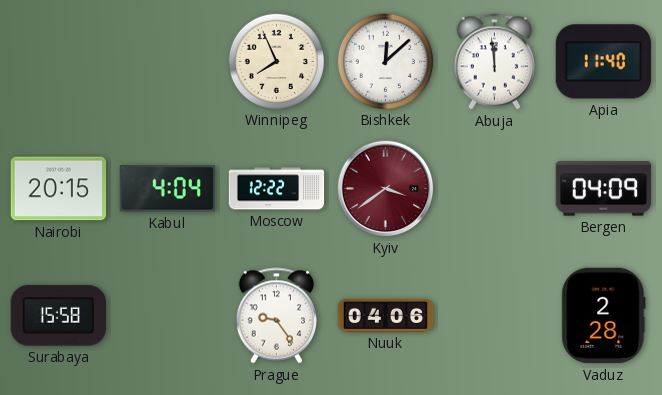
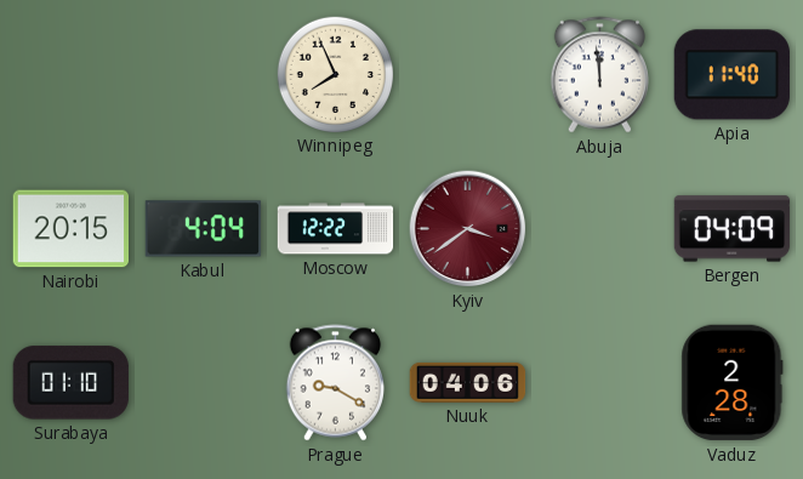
Bishkek: 12:08 -> none
Surabaya: 15:58 -> 01:10
Prague: 9:24 -> 9:20
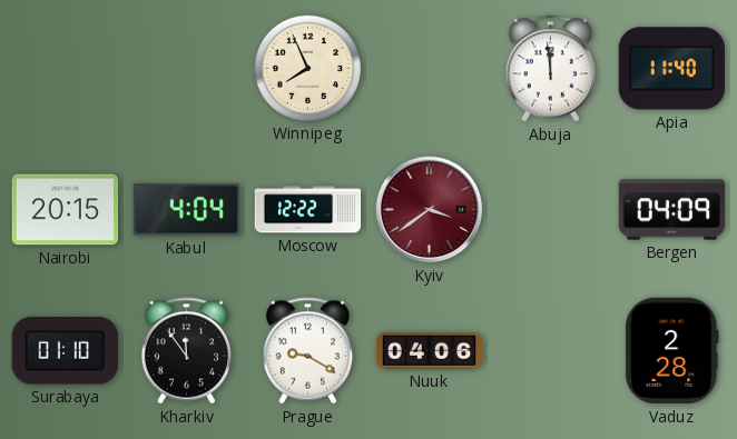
Kharkiv: none -> 11:54
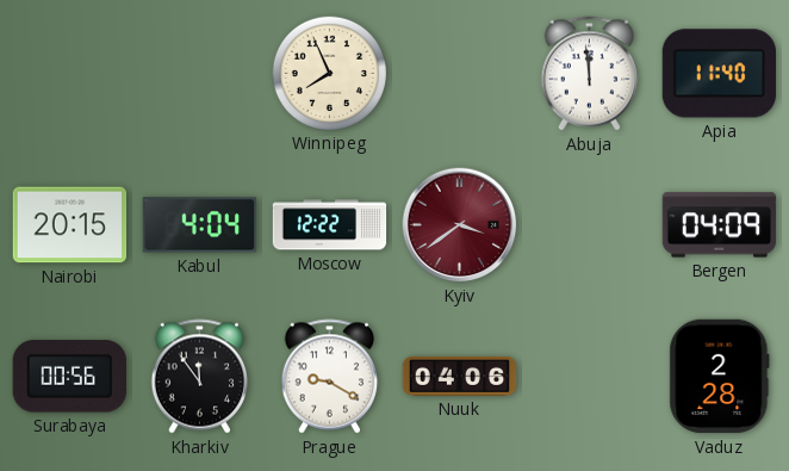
Surabaya: 01:10 -> 00:56
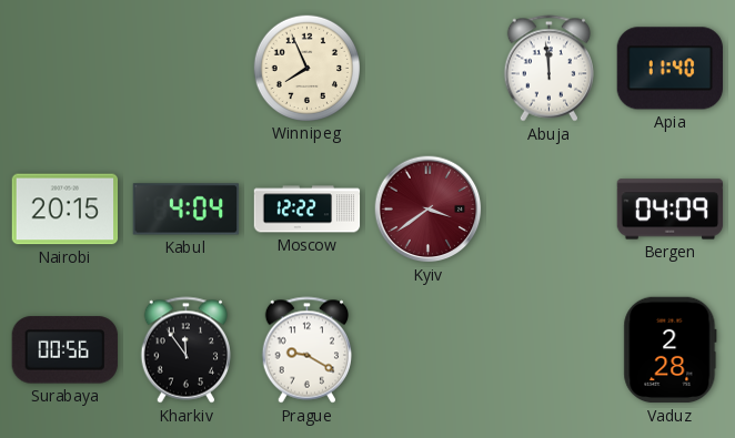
Nuuk: 04:06 -> none
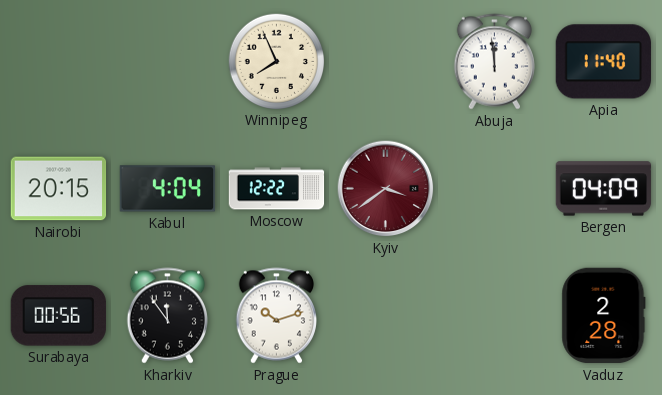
Prague: 9:20 -> 10:12
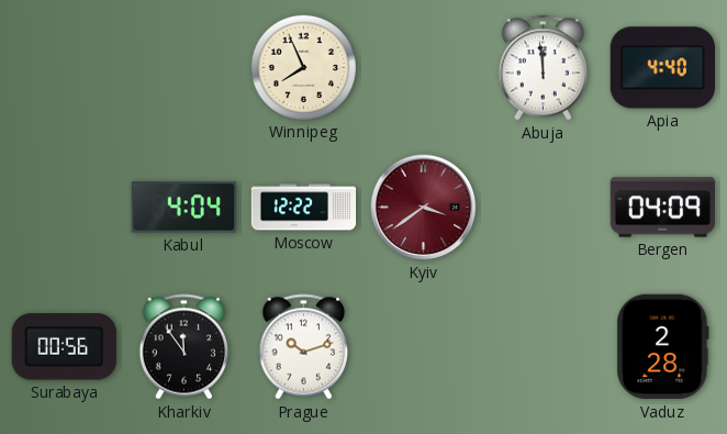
Apia: 11:40 -> 4:40
Nairobi: 20:15 -> none
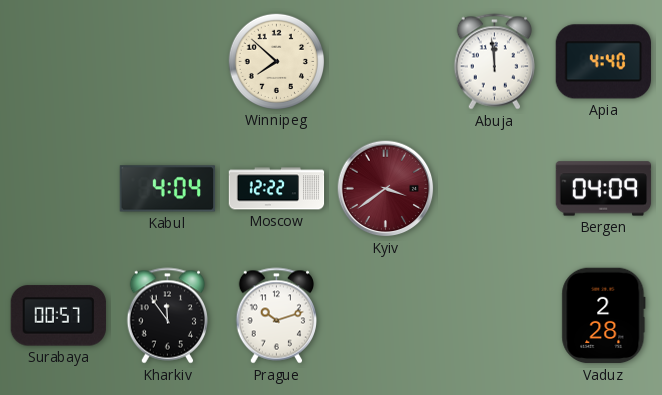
Winnipeg: 7:56 -> 7:52
Surabaya: 00:56 -> 00:57
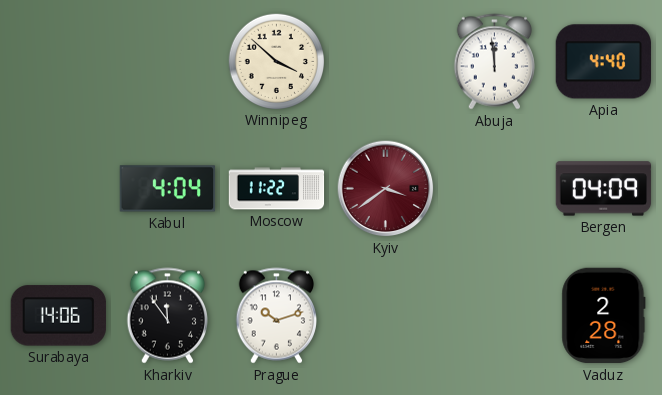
Winnipeg: 7:52 -> 3:52
Moscow: 12:22 -> 11:22
Surabaya: 00:57 -> 14:06
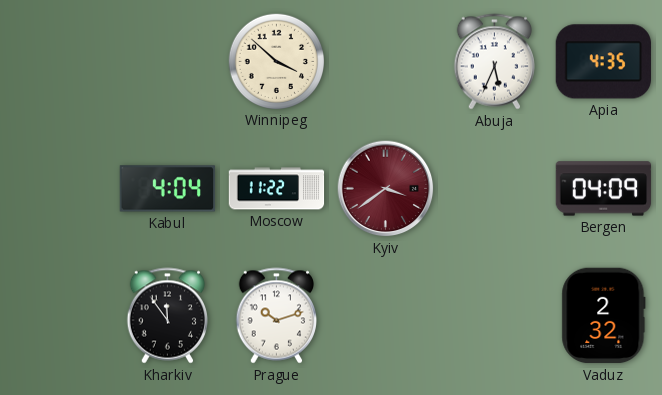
Abuja: 11:59 -> 5:34
Apia: 4:40 -> 4:35
Surabaya: 14:06 -> none
Vaduz: 2:28 -> 2:32
